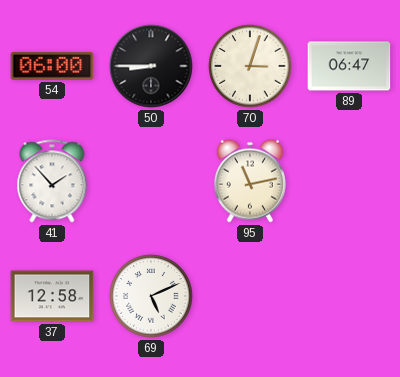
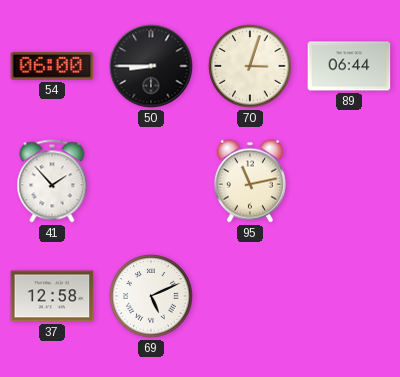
89: 06:47 -> 06:44
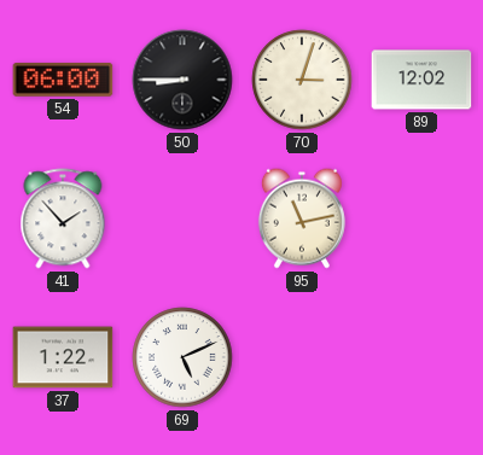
89: 06:44 -> 12:02
37: 12:58 -> 1:22
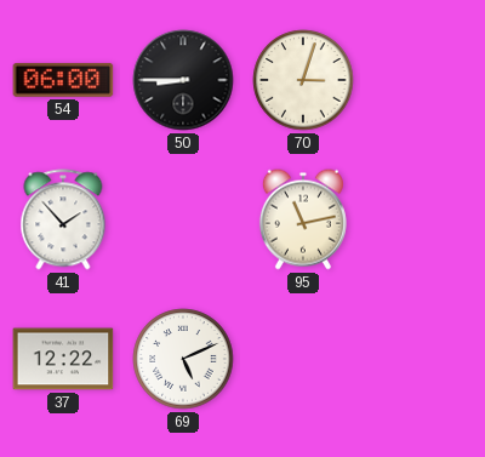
89: 12:02 -> none
37: 1:22 -> 12:22
